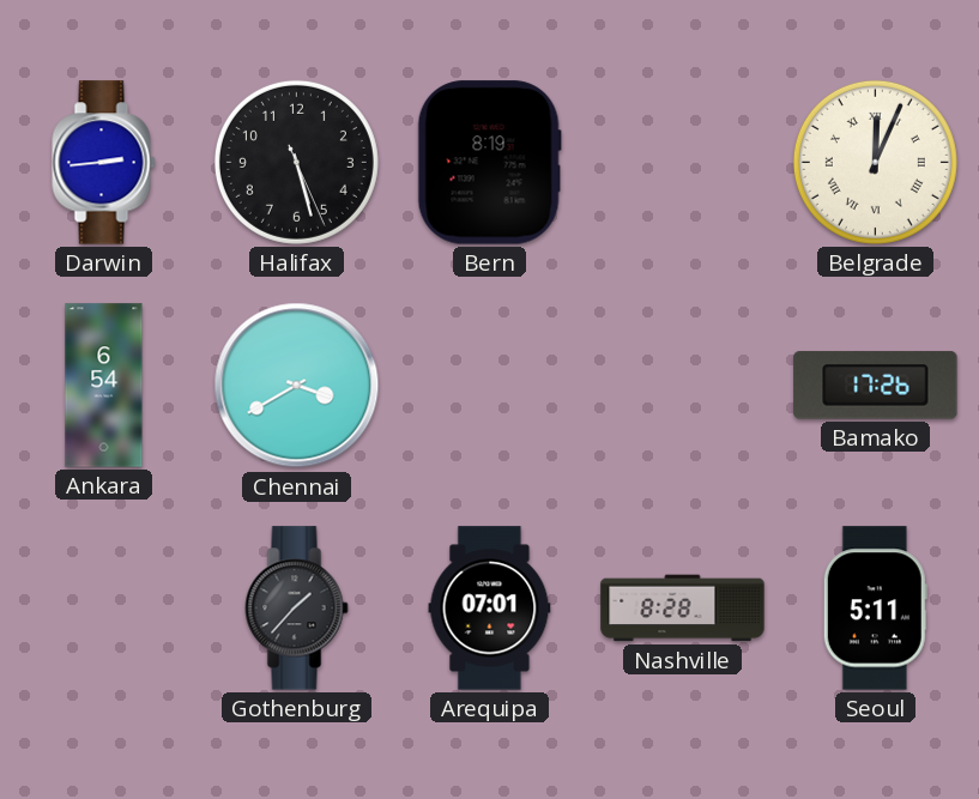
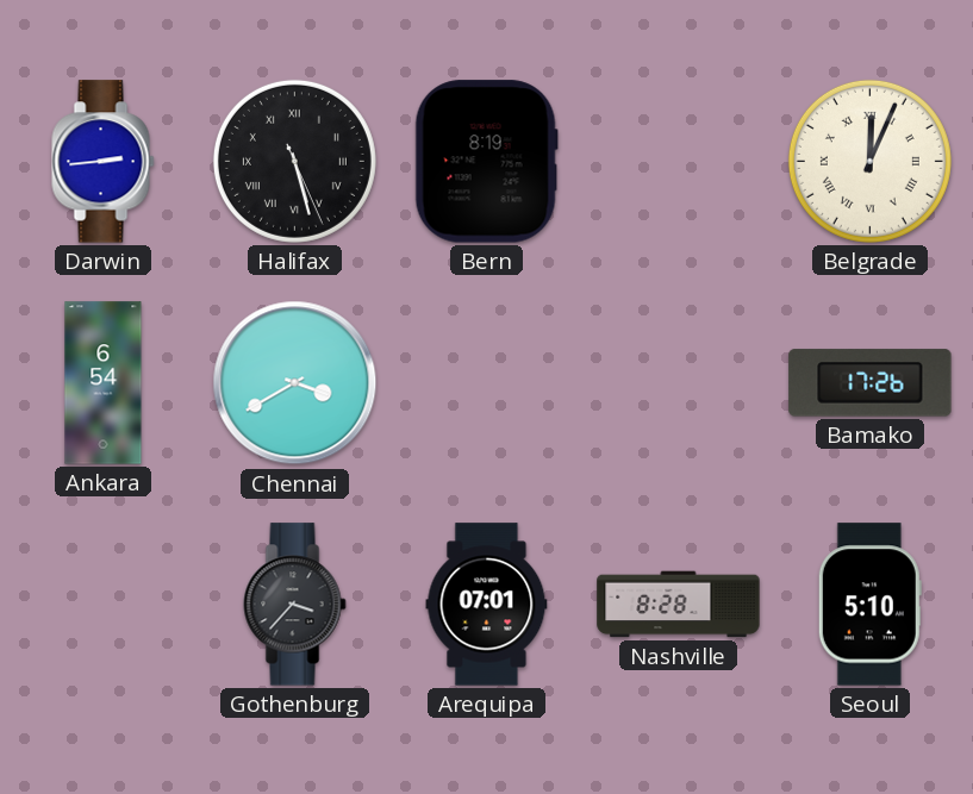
Halifax numerals: Arabic -> Roman
Gothenburg: 1:37 -> 3:37
Seoul: 5:11 -> 5:10
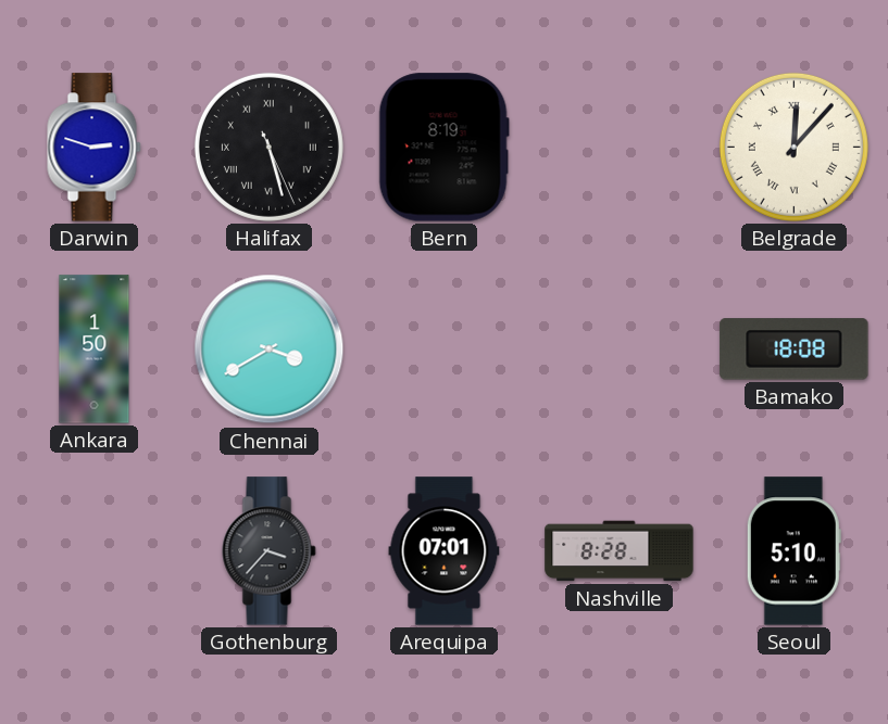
Darwin: 2:44 -> 2:48
Belgrade: 12:04 -> 12:07
Ankara: 6:54 -> 1:50
Bamako: 17:26 -> 18:08
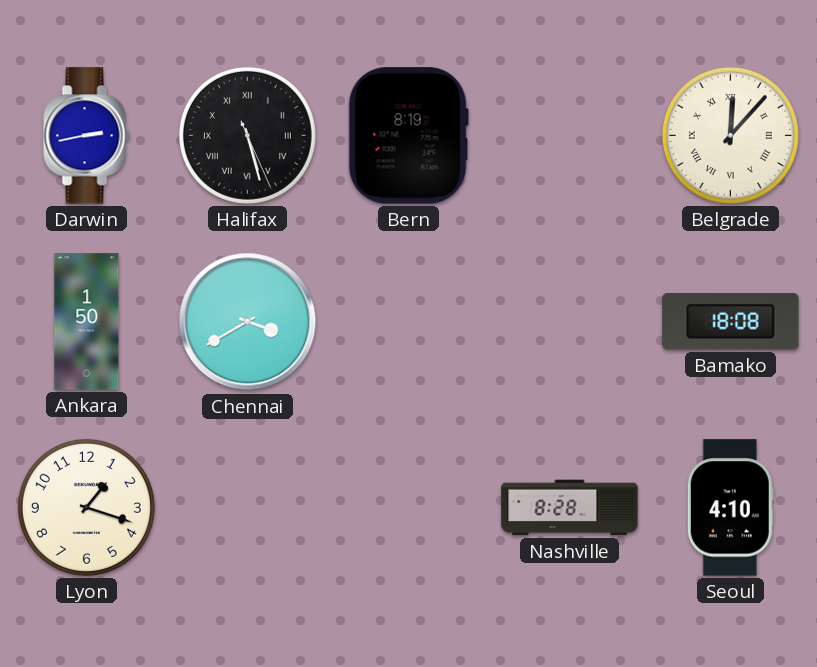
Darwin: 2:48 -> 2:43
Lyon: none -> 1:18
Gothenburg: 3:37 -> none
Arequipa: 07:01 -> none
Seoul: 5:10 -> 4:10
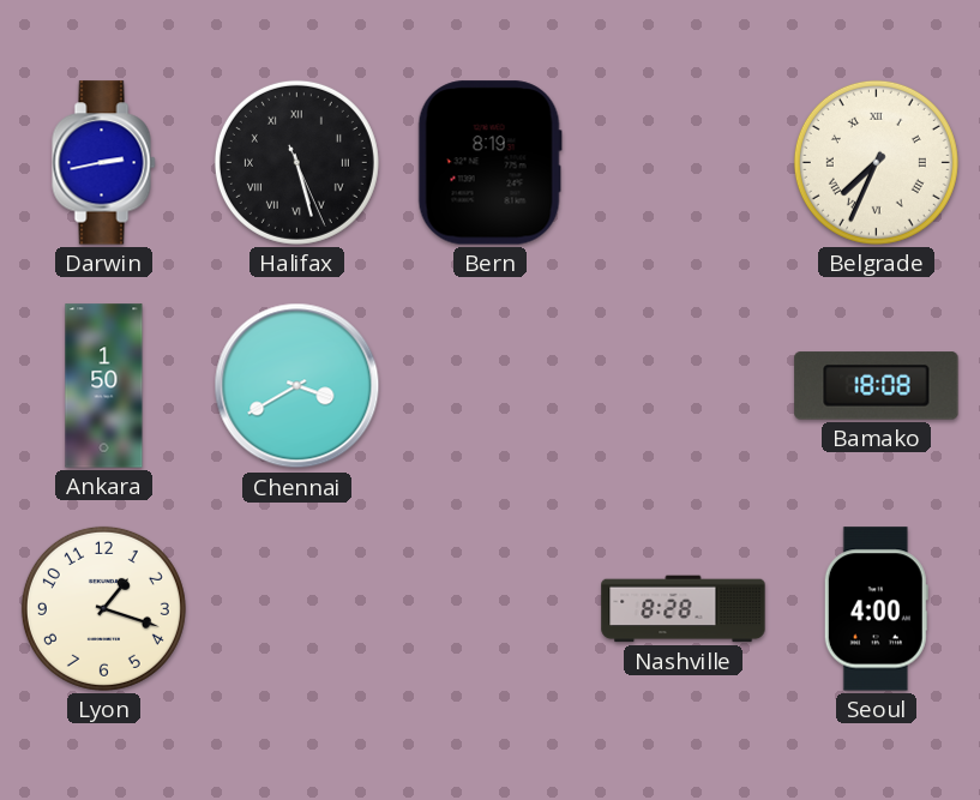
Belgrade: 12:07 -> 7:34
Seoul: 4:10 -> 4:00
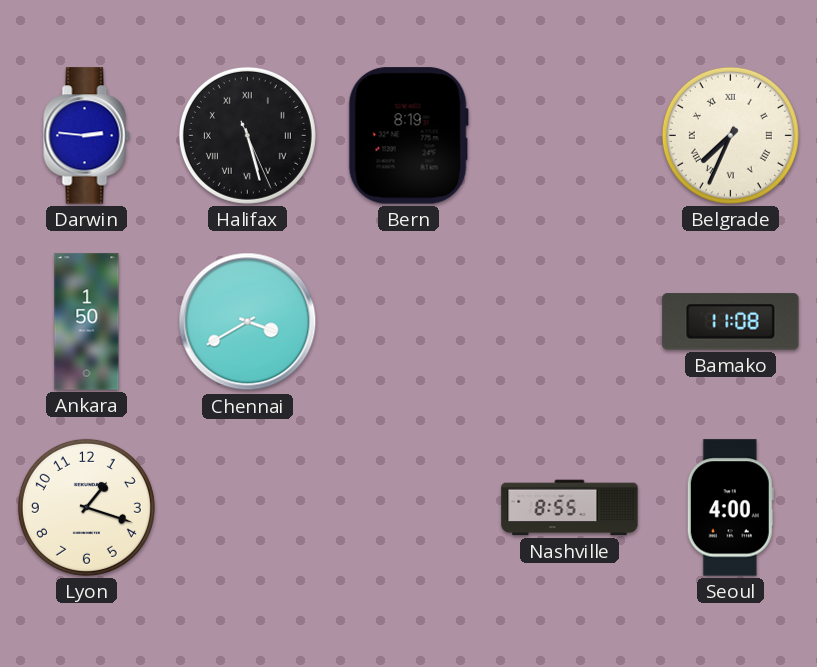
Darwin: 2:43 -> 2:46
Bamako: 18:08 -> 11:08
Nashville: 8:28 -> 8:55
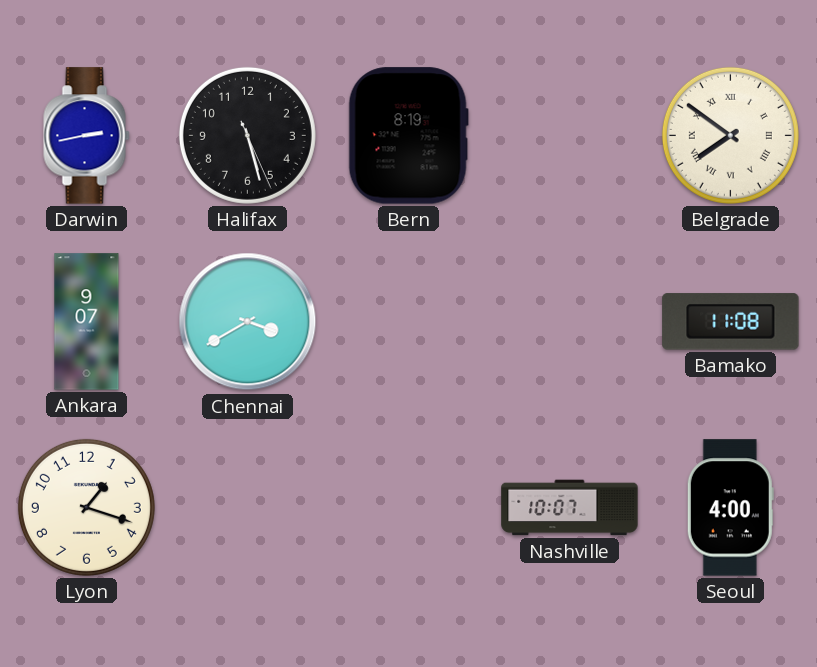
Darwin: 2:46 -> 2:43
Halifax numerals: Roman -> Arabic
Belgrade: 7:34 -> 7:51
Ankara: 1:50 -> 9:07
Nashville: 8:55 -> 10:07
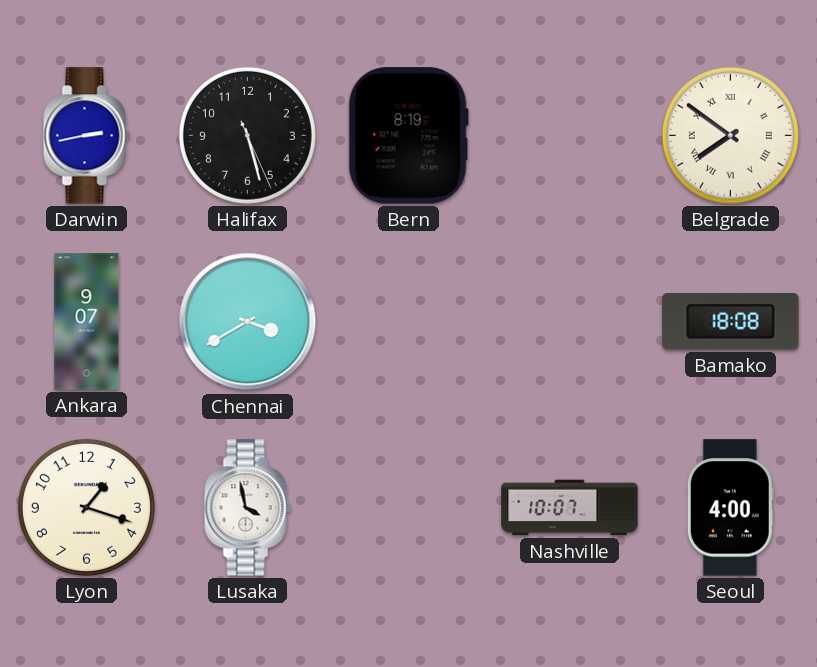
Bamako: 11:08 -> 18:08
Lusaka: none -> 3:58
